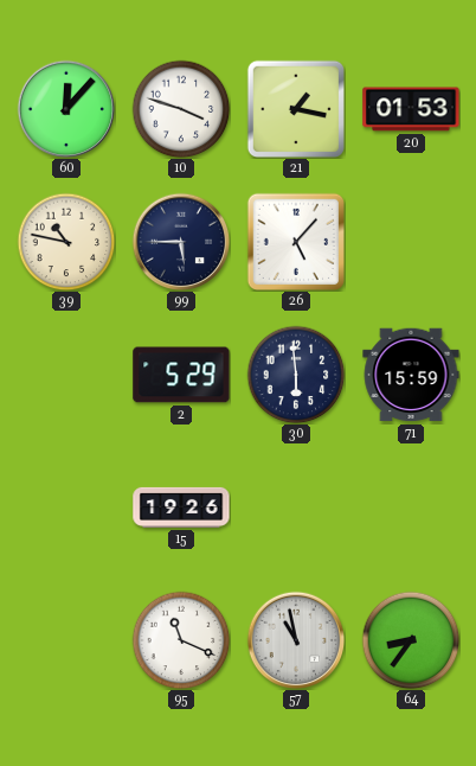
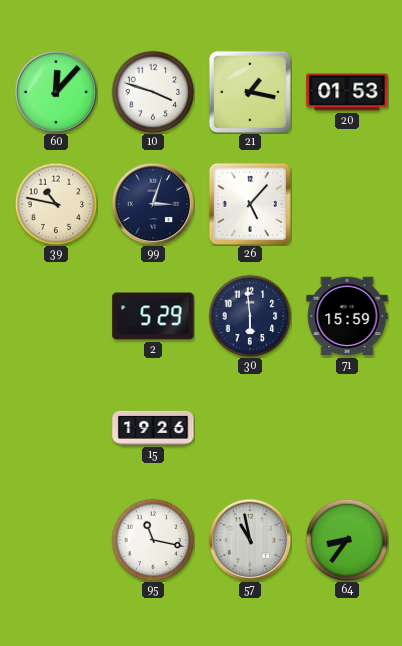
99: 5:45 -> 3:03
95: 11:19 -> 11:17
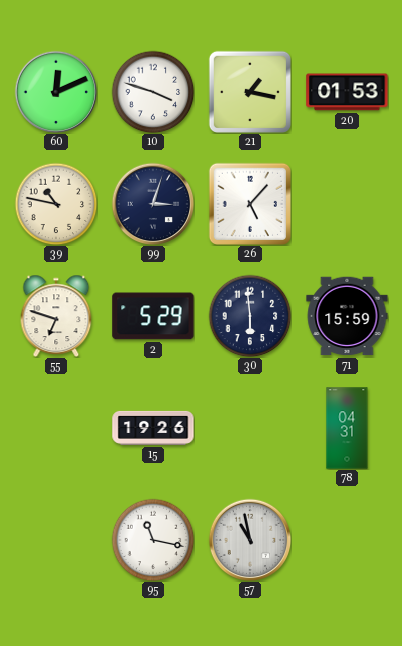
60: 12:07 -> 12:11
55: none -> 6:48
78: none -> 04:31
64: 8:36 -> none
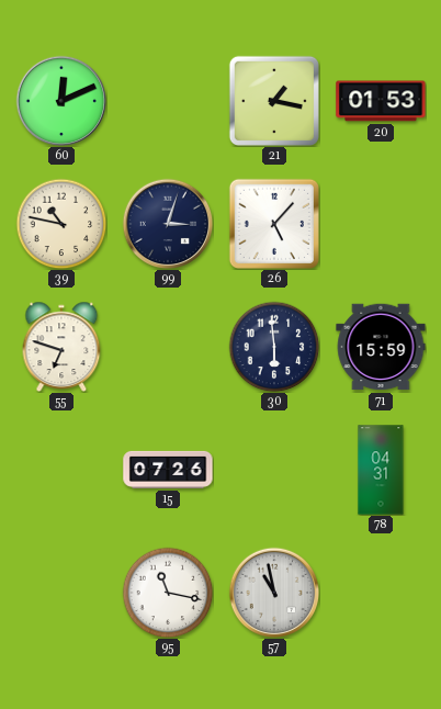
10: 3:48 -> none
2: 5:29 -> none
15: 19:26 -> 07:26
